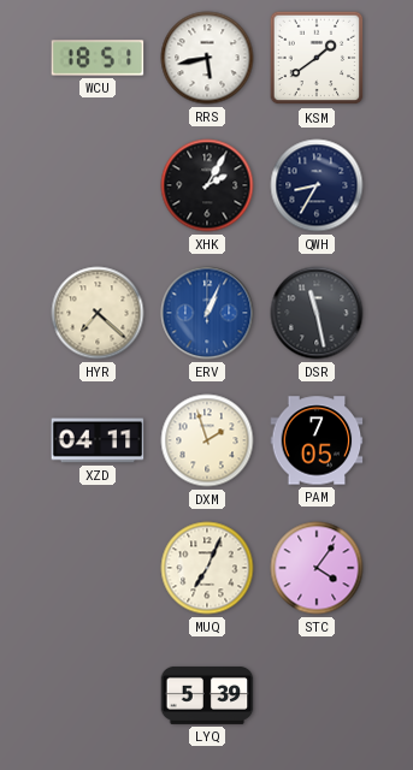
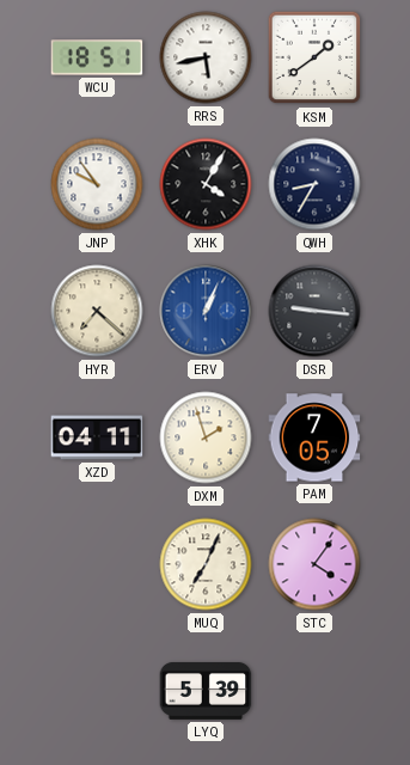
JNP: none -> 9:54
XHK: 2:05 -> 4:05
DSR: 11:28 -> 9:16
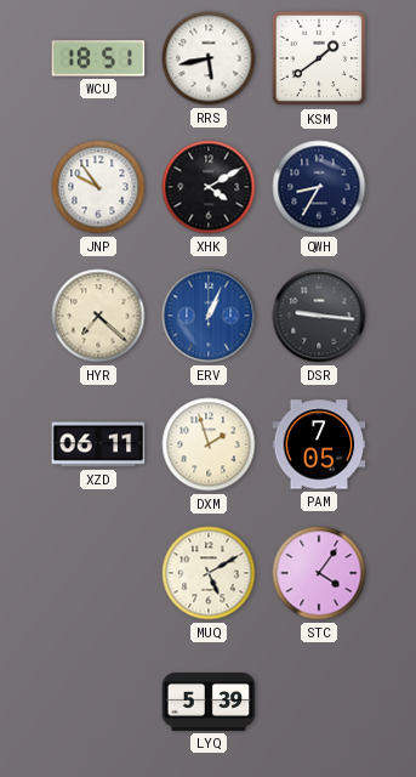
XHK: 4:05 -> 4:10
XZD: 04:11 -> 06:11
MUQ: 7:04 -> 5:10
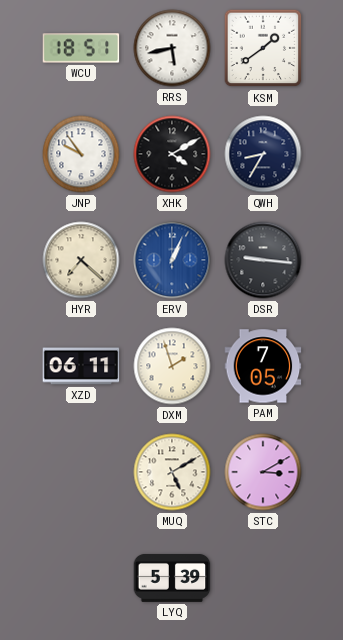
STC: 4:06 -> 3:10
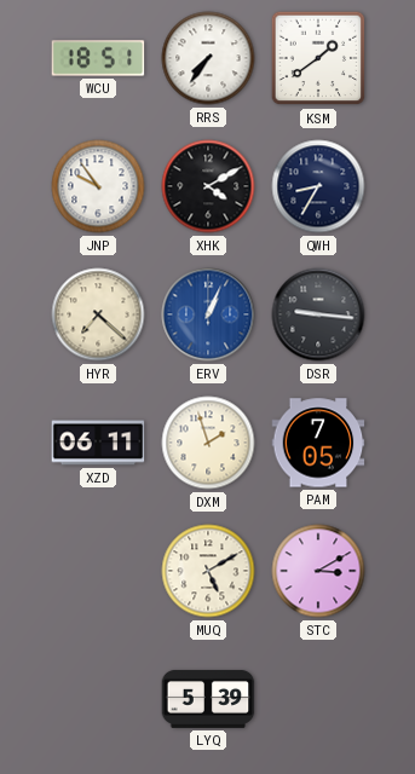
RRS: 5:43 -> 7:36
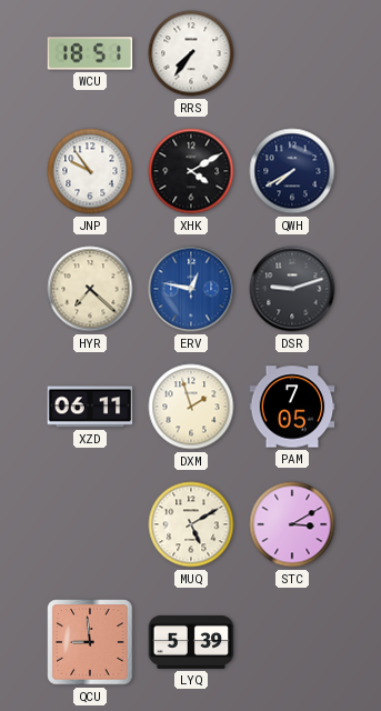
KSM: 1:39 -> none
QWH: 8:35 -> 7:40
ERV: 1:04 -> 12:47
DSR: 9:16 -> 9:12
QCU: none -> 8:59
